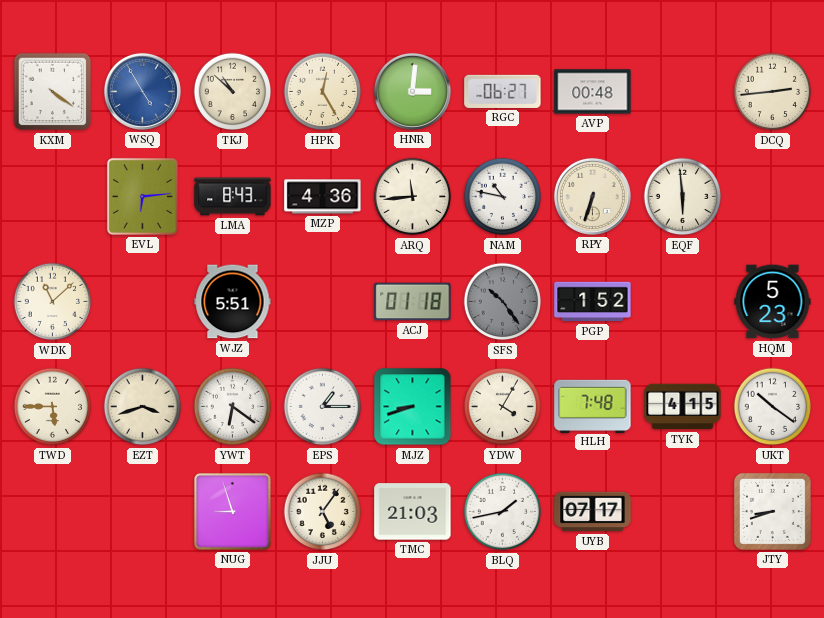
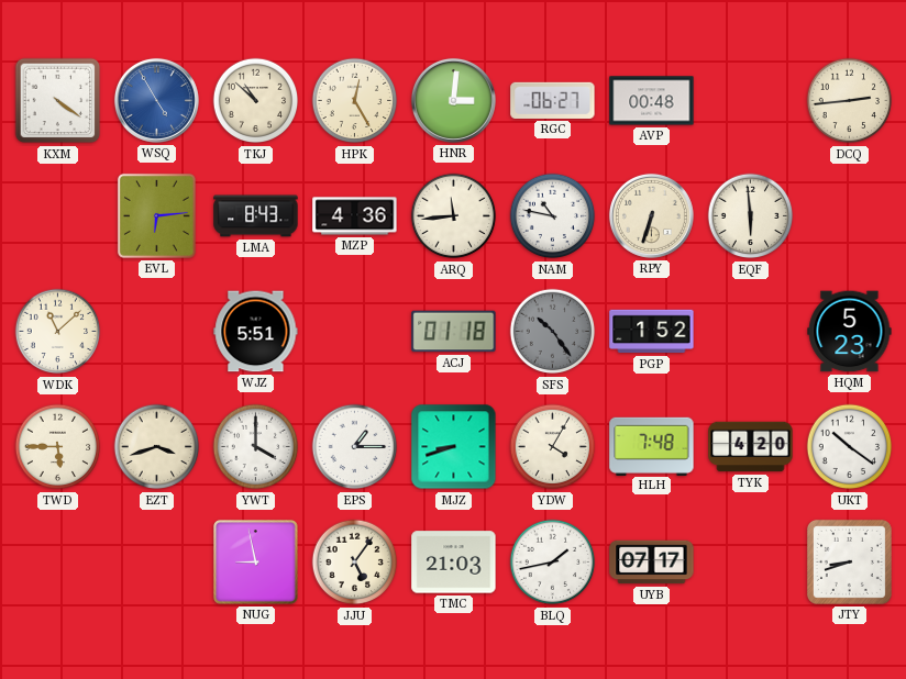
YWT: 6:21 -> 4:00
TYK: 4:15 -> 4:20
NUG: 8:57 -> 8:58
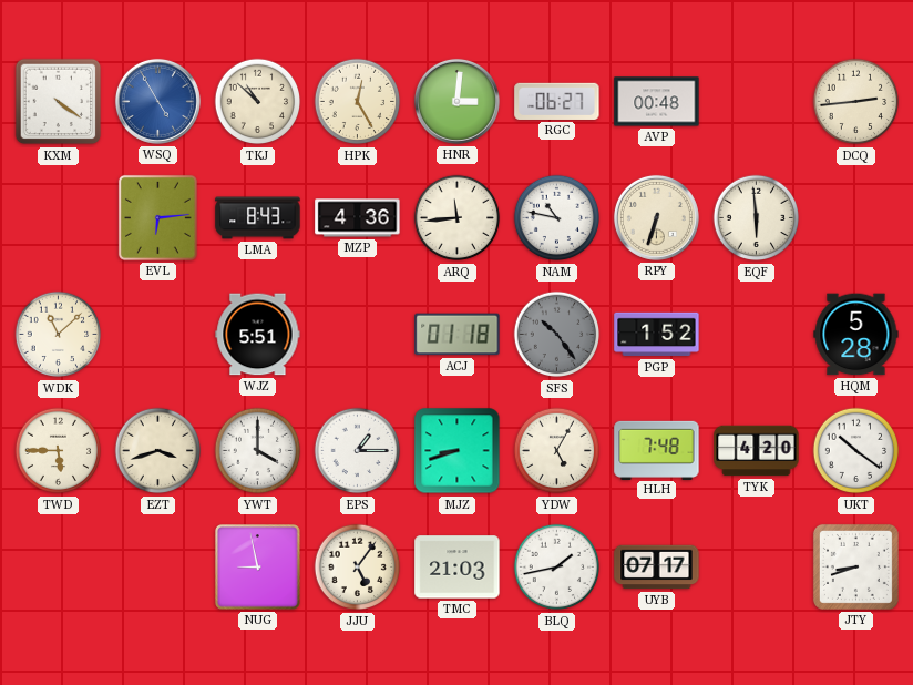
HQM: 5:23 -> 5:28
YDW: 4:05 -> 5:05
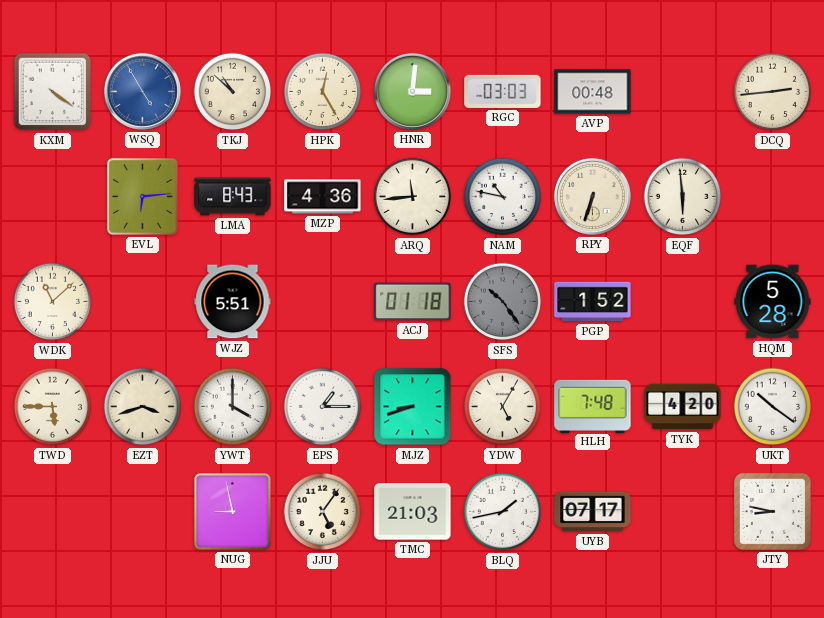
RGC: 06:27 -> 03:03
JTY: 8:42 -> 8:47
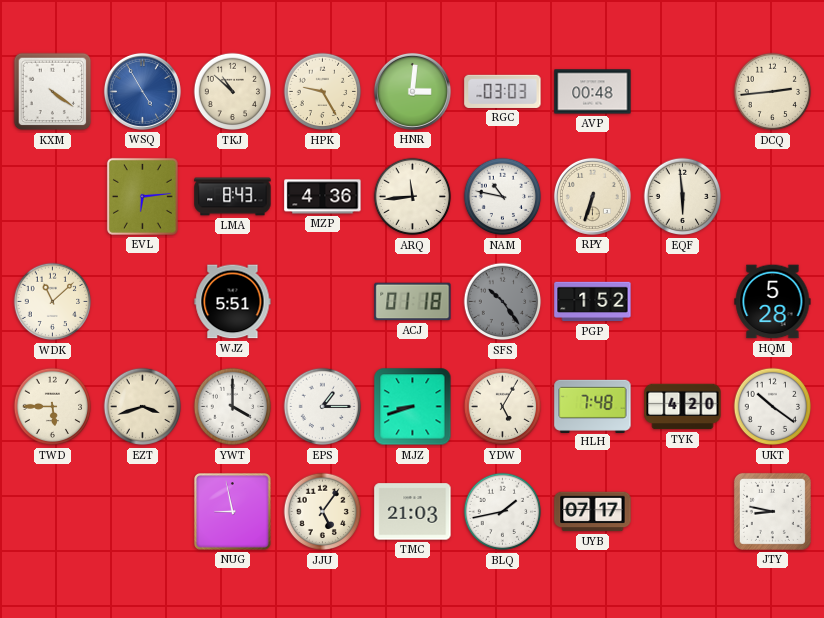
HPK: 12:25 -> 9:25
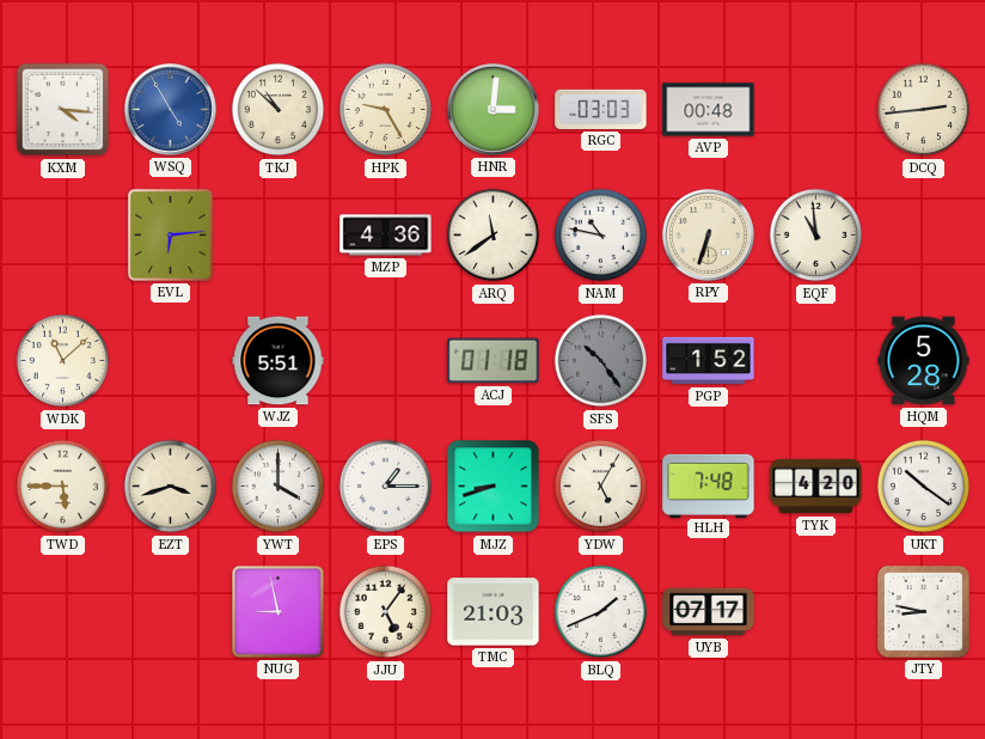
KXM: 4:21 -> 4:16
LMA: 8:43 -> none
ARQ: 11:44 -> 11:39
EQF: 5:59 -> 10:59
BLQ: 1:43 -> 1:41
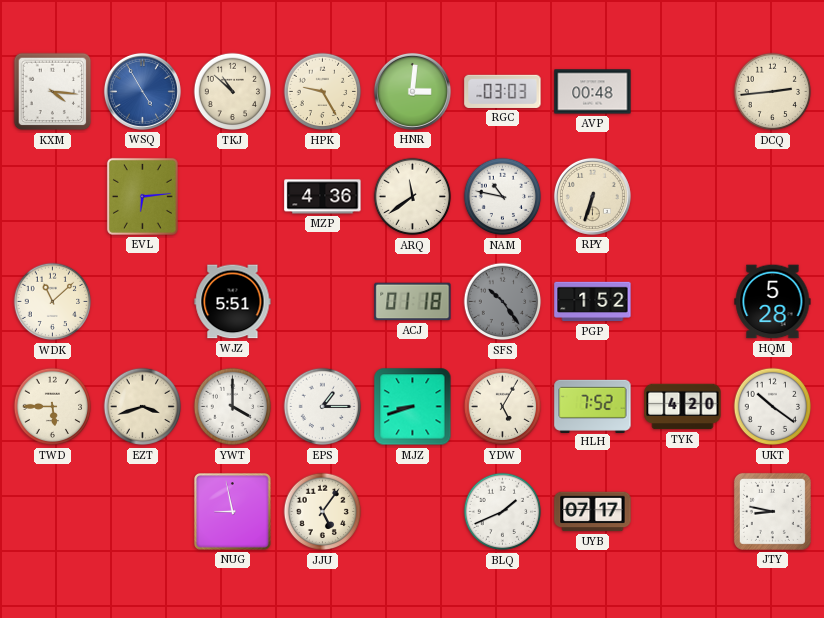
EQF: 10:59 -> none
HLH: 7:48 -> 7:52
TMC: 21:03 -> none
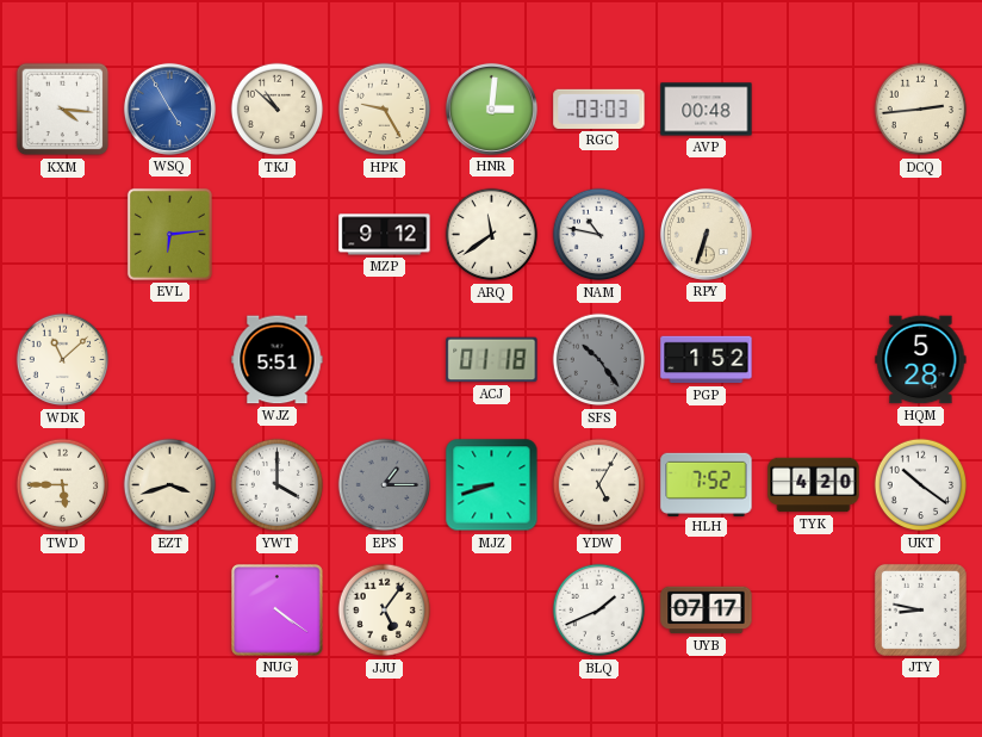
MZP: 4:36 -> 9:12
EPS dial: white -> grey
NUG: 8:58 -> 4:21
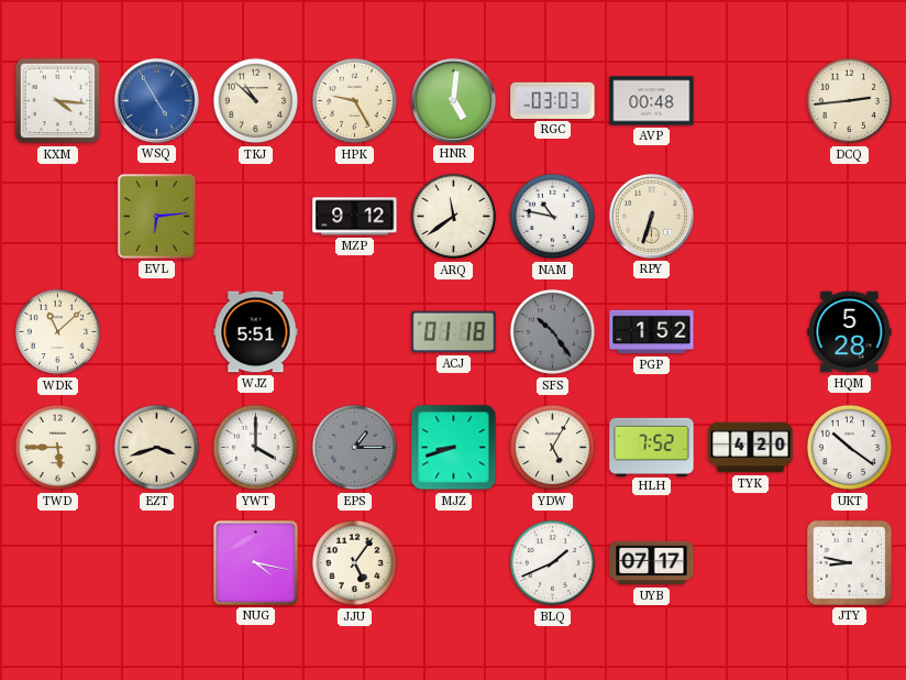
HNR: 3:01 -> 5:01
NUG: 4:21 -> 4:17
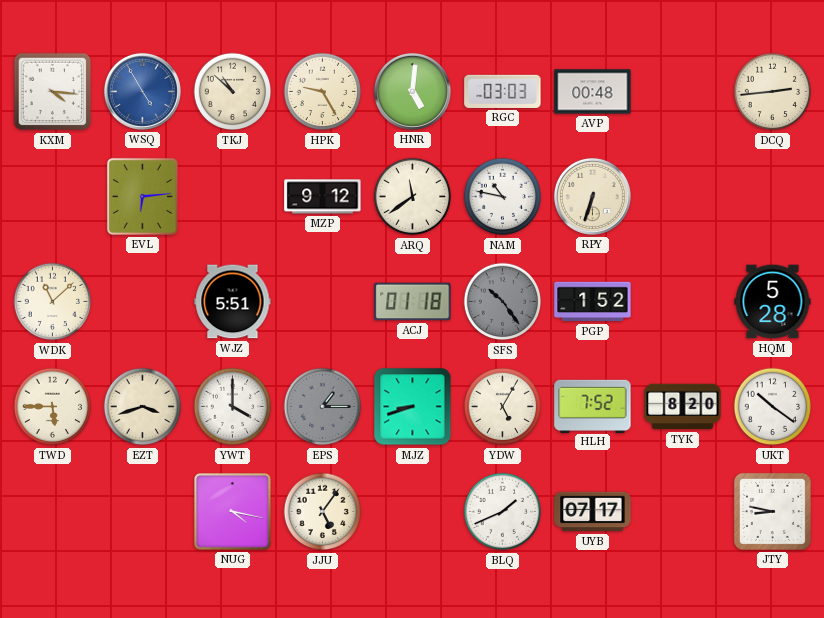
TYK: 4:20 -> 8:20
